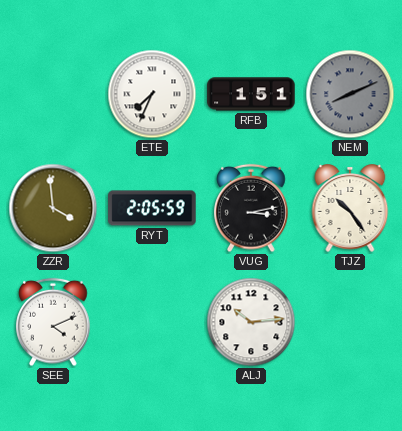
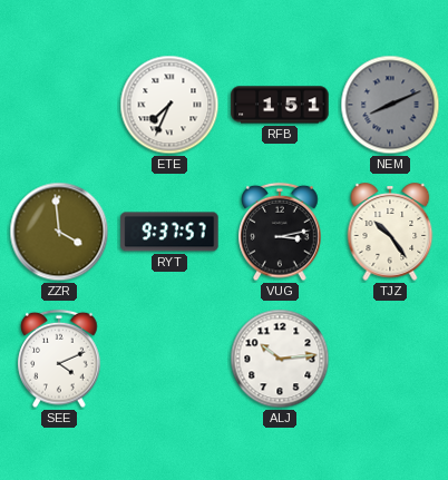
RYT: 2:05 -> 9:37
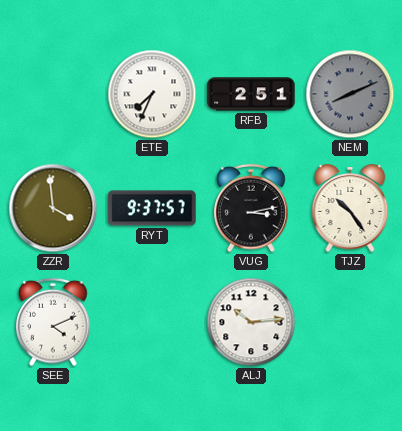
RFB: 1:51 -> 2:51
